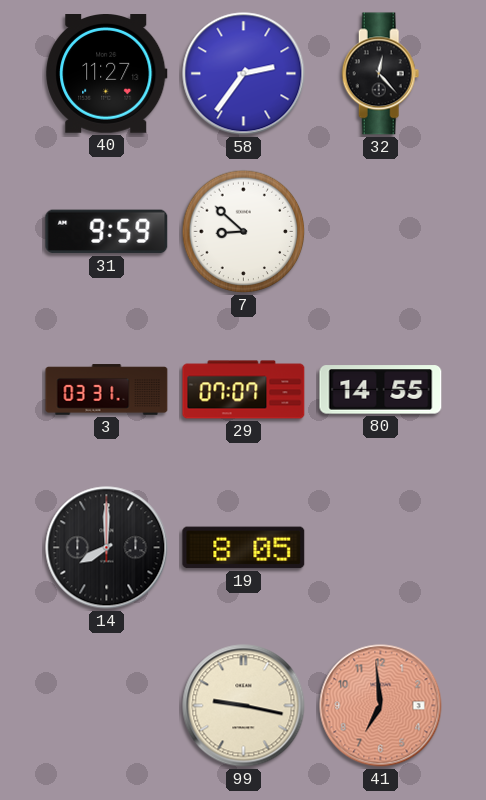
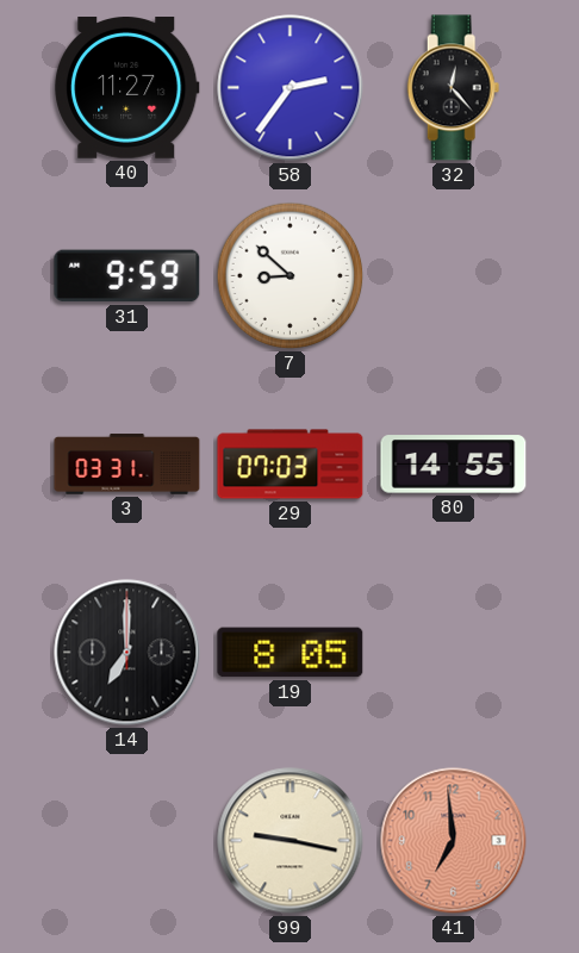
29: 07:07 -> 07:03
14: 8:00 -> 7:00
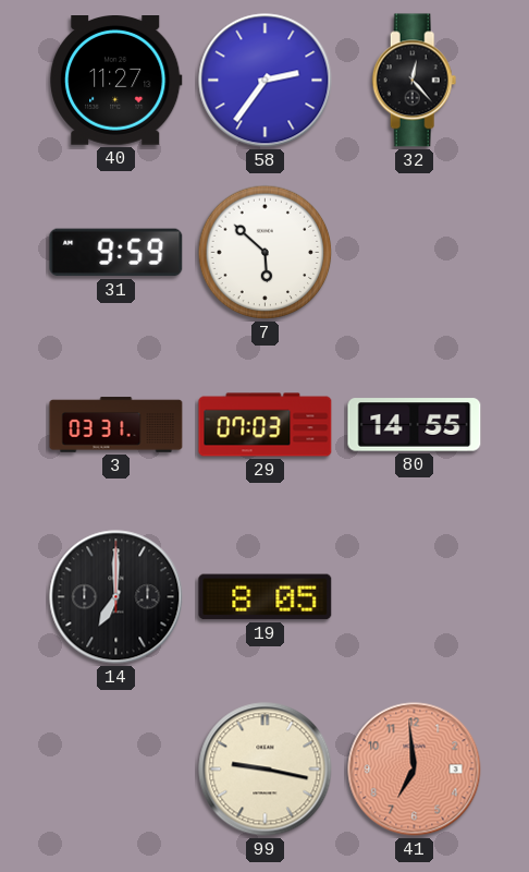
7: 8:52 -> 5:52
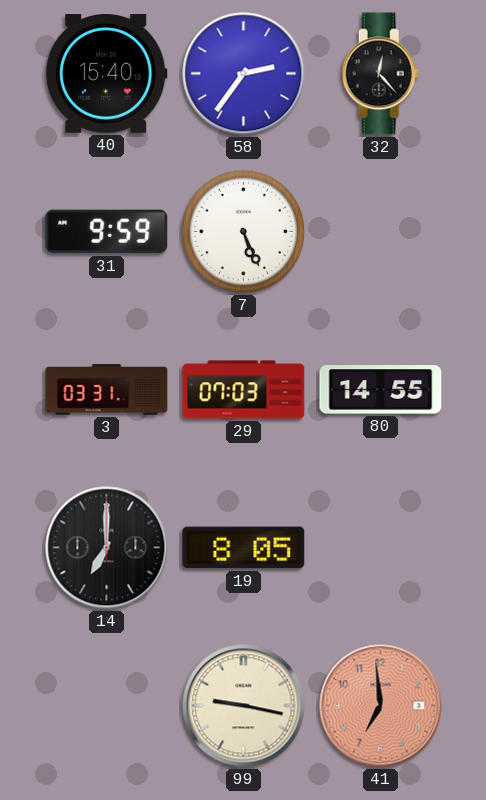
40: 11:27 -> 15:40
7: 5:52 -> 5:26
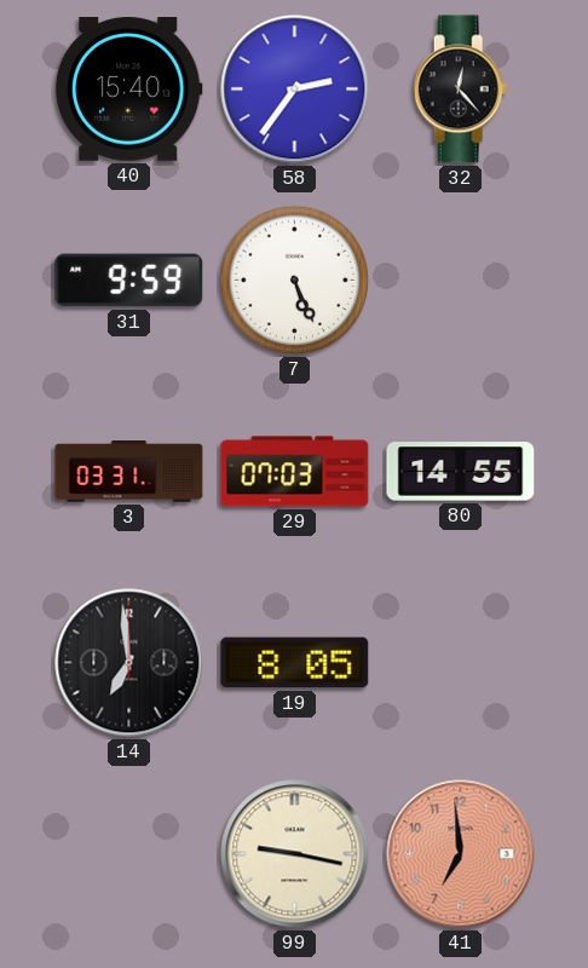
14: 7:00 -> 6:59
